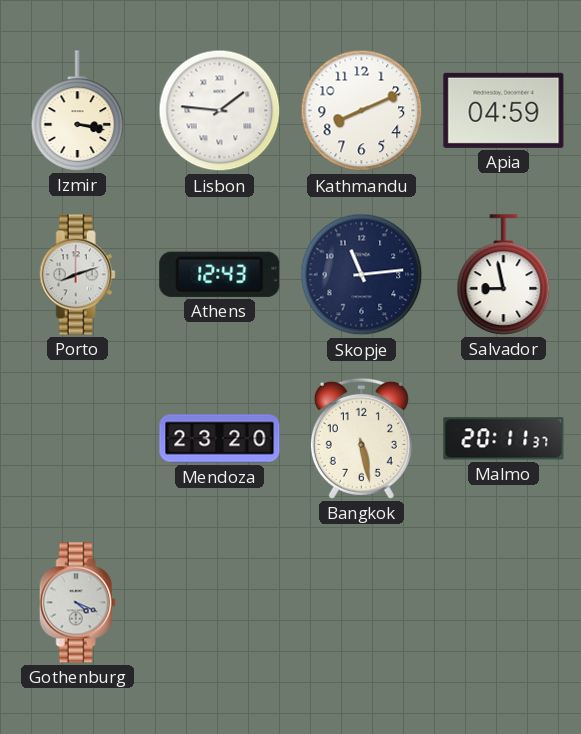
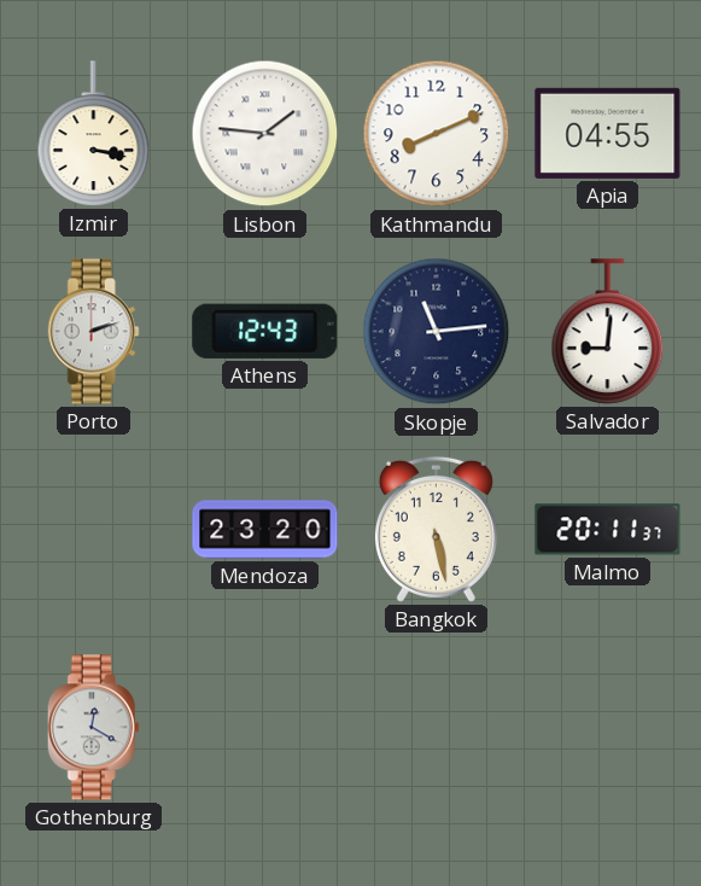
Apia: 04:59 -> 04:55
Porto: 8:12 -> 2:12
Salvador: 8:58 -> 9:01
Gothenburg: 4:19 -> 12:20
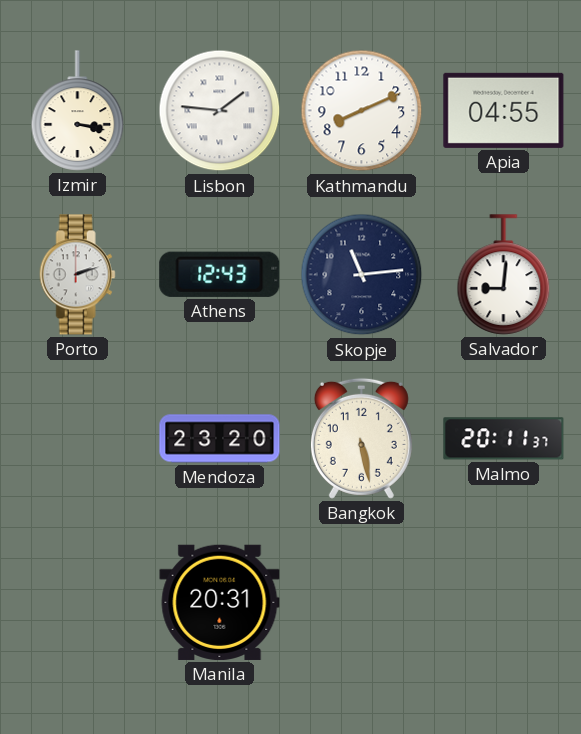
Gothenburg: 12:20 -> none
Manila: none -> 20:31
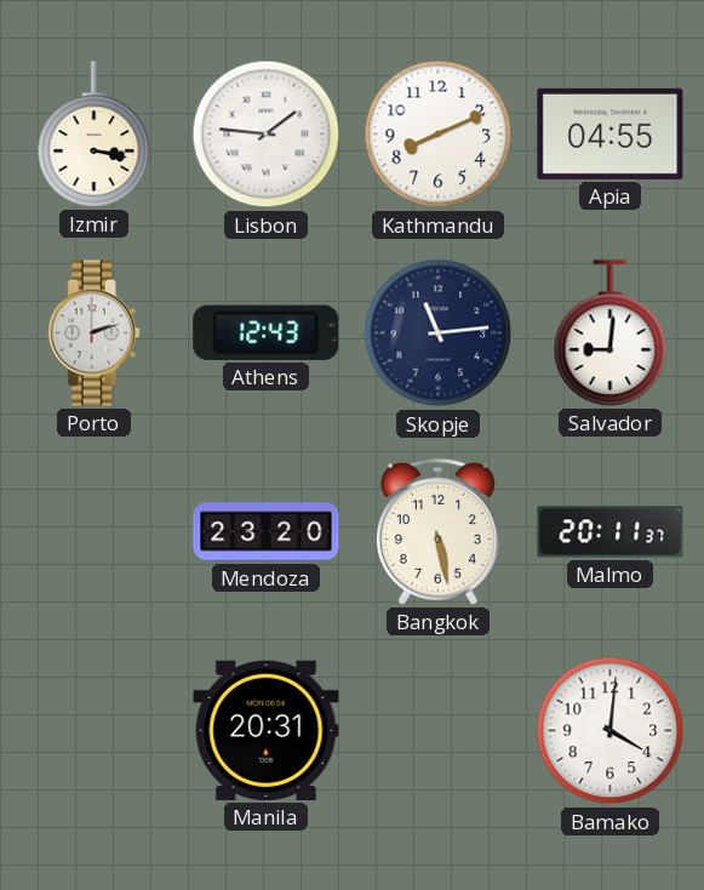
Bamako: none -> 4:01
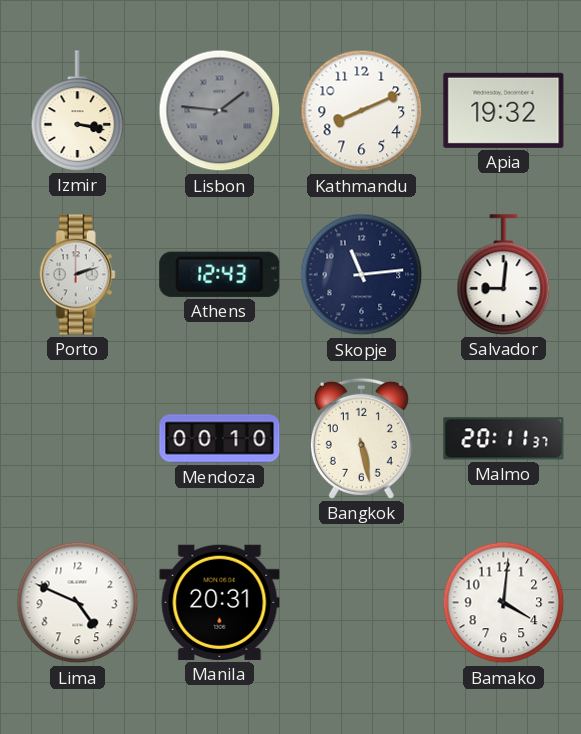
Lisbon dial: white -> grey
Apia: 04:55 -> 19:32
Mendoza: 23:20 -> 00:10
Lima: none -> 4:49
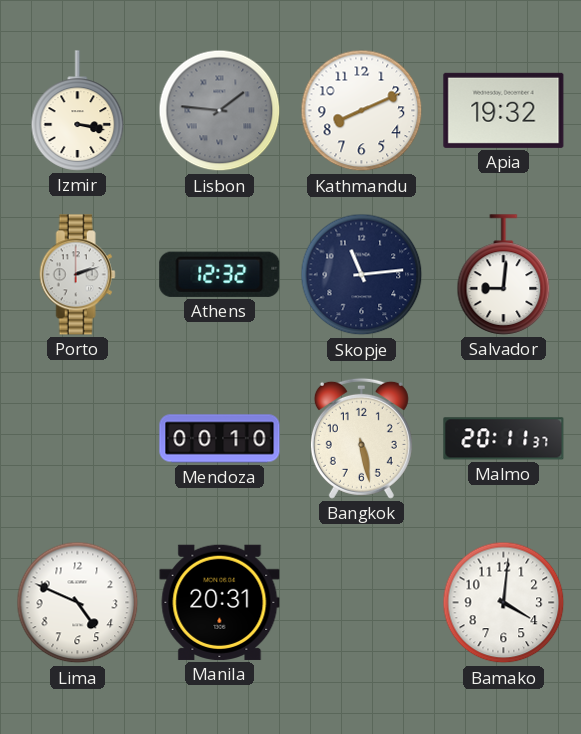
Athens: 12:43 -> 12:32
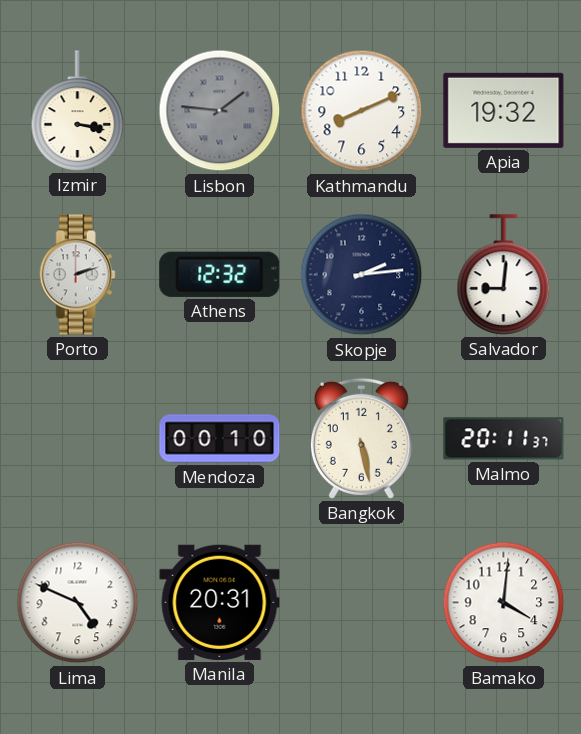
Skopje: 11:14 -> 2:14
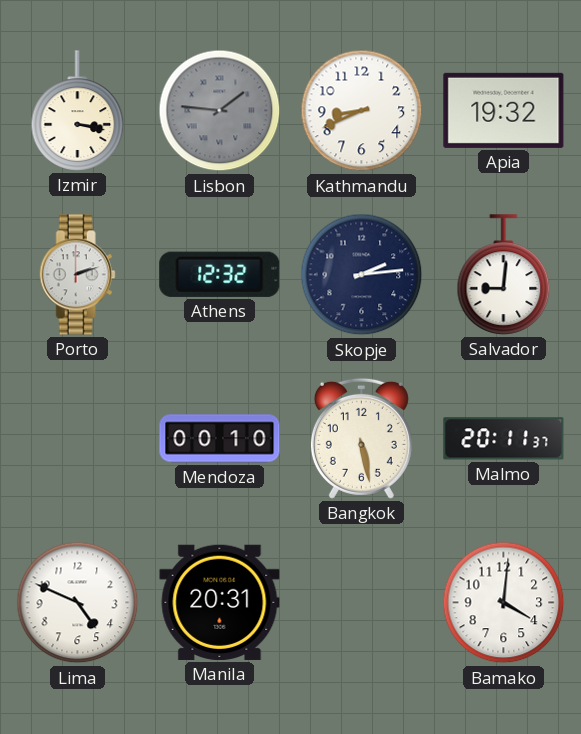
Kathmandu: 8:11 -> 8:41
